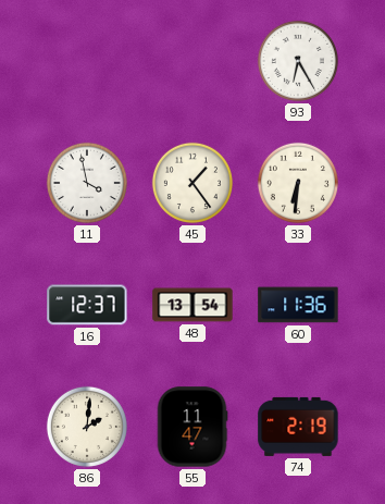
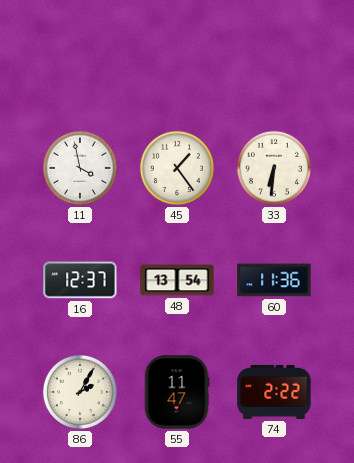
93: 6:25 -> none
86: 2:01 -> 2:05
74: 2:19 -> 2:22
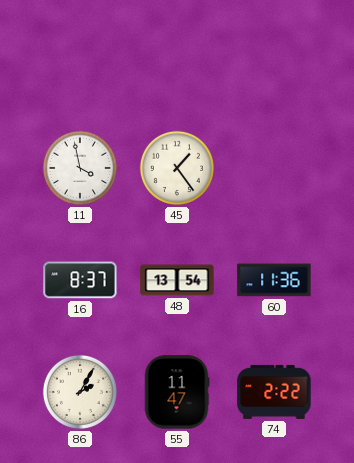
33: 6:31 -> none
16: 12:37 -> 8:37
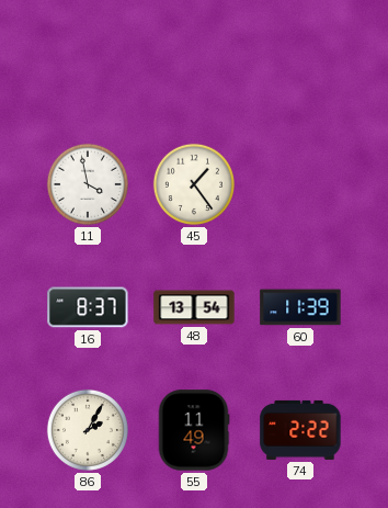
60: 11:36 -> 11:39
55: 11:47 -> 11:49
